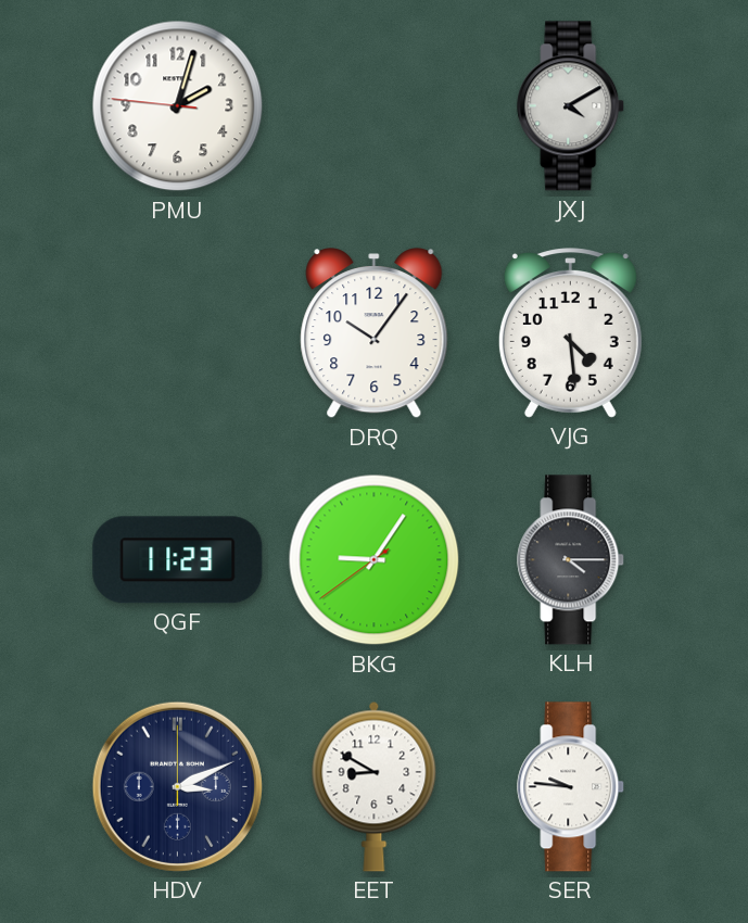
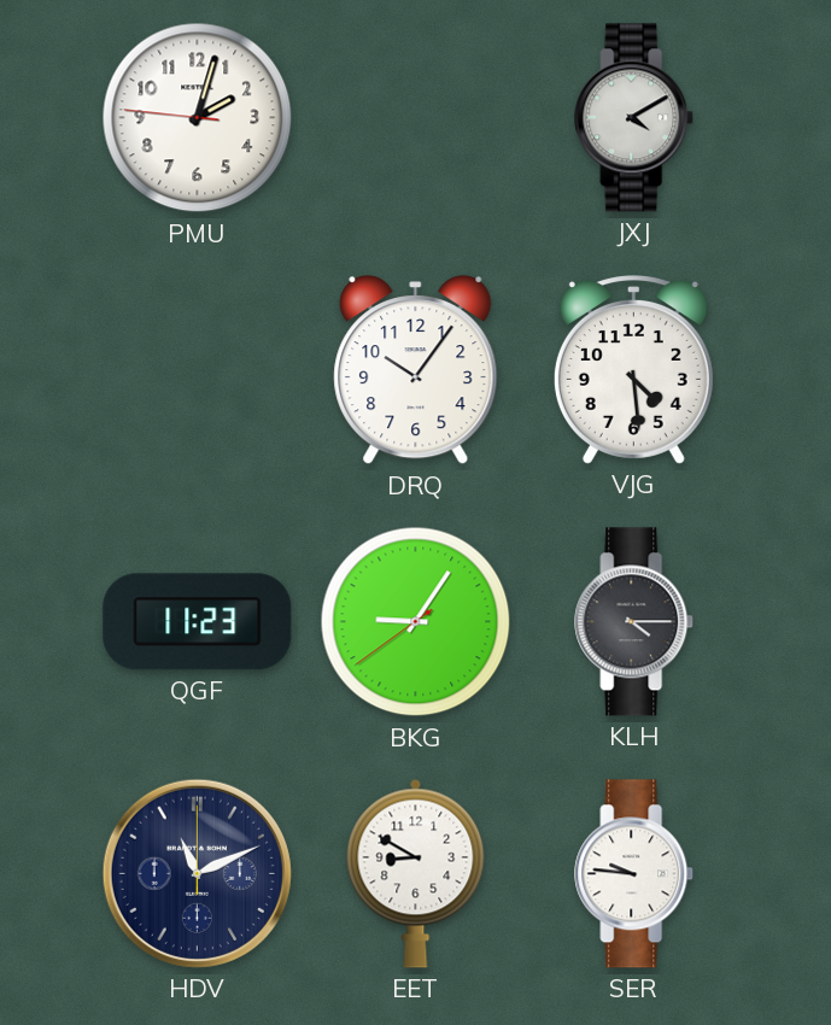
HDV: 3:11 -> 11:11
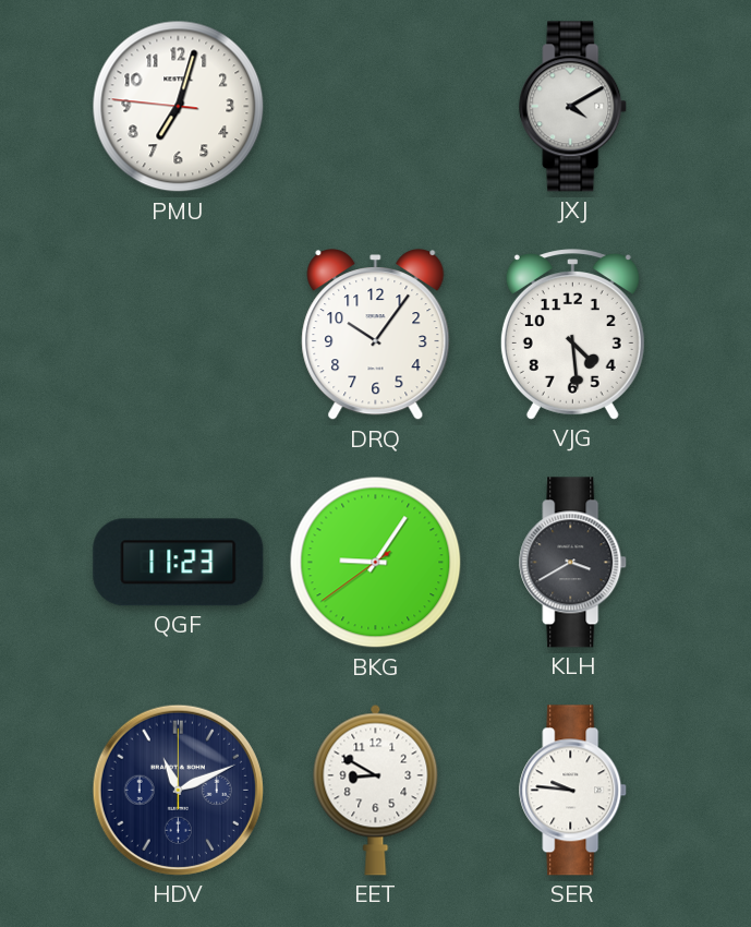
PMU: 2:02 -> 7:02
KLH: 4:15 -> 3:40
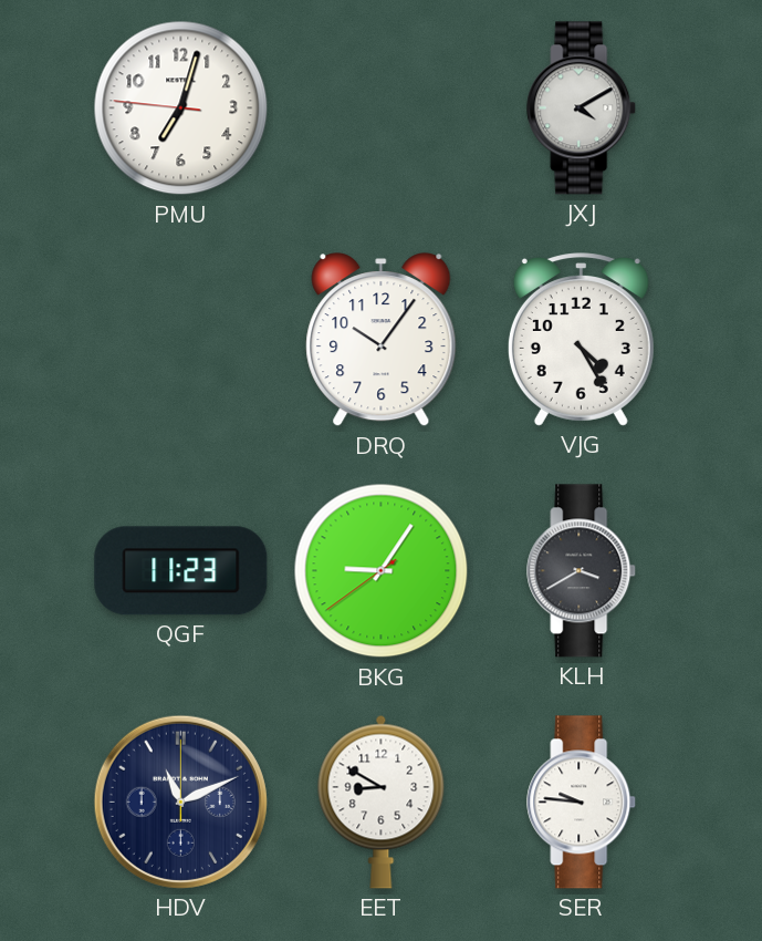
VJG: 4:29 -> 4:25
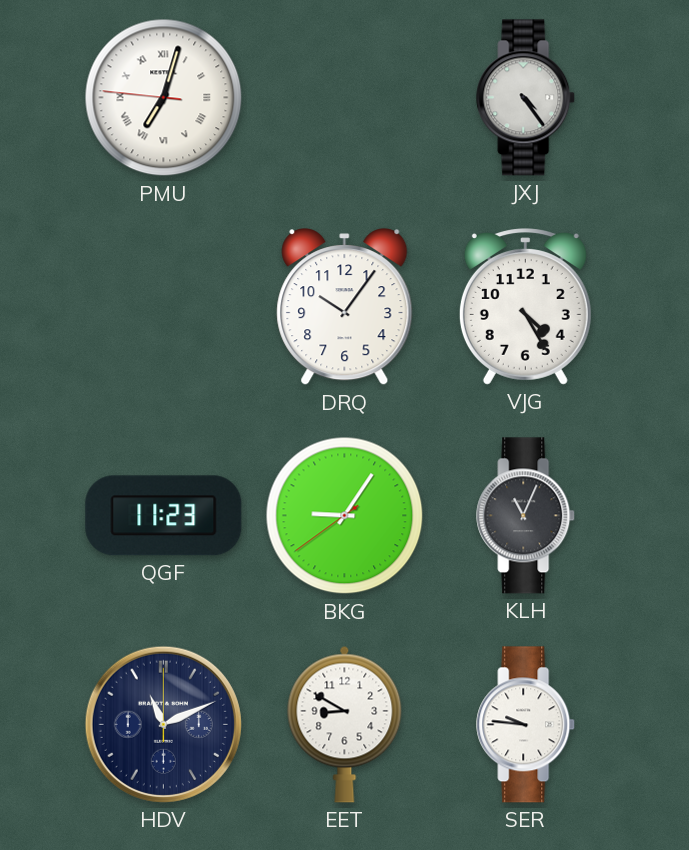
PMU numerals: Arabic -> Roman
JXJ: 4:10 -> 4:24
KLH: 3:40 -> 11:04
